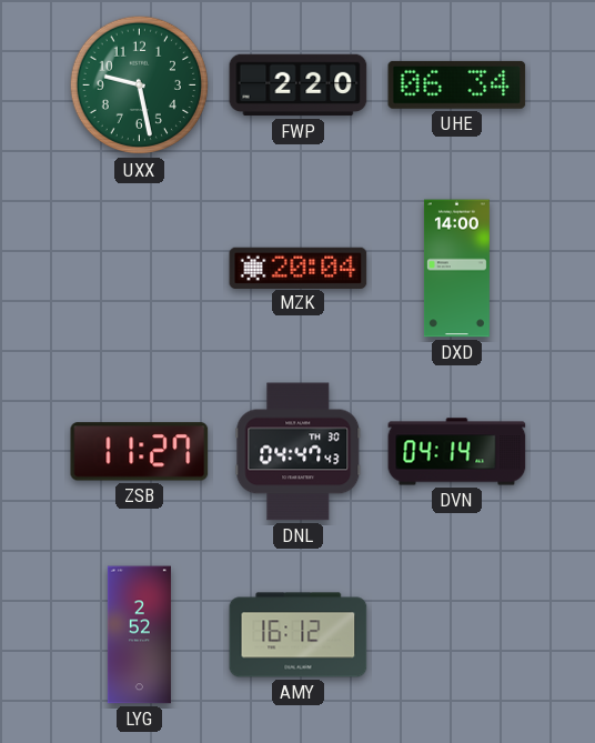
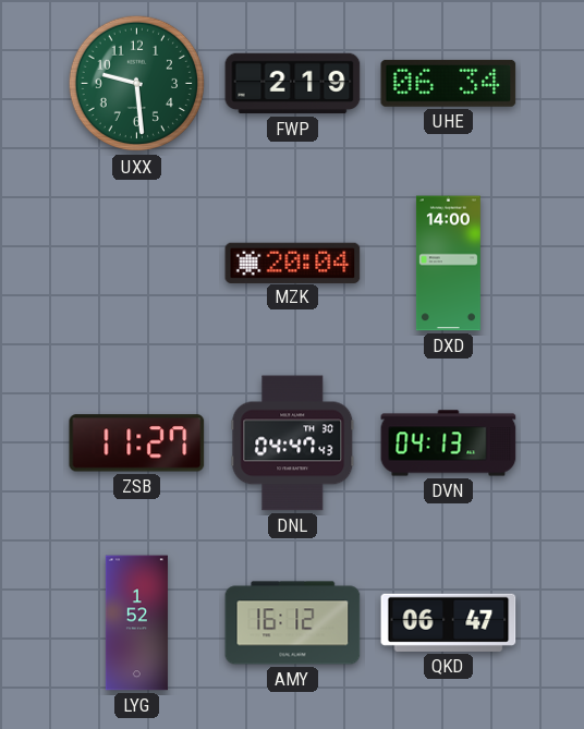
UXX: 9:28 -> 9:29
FWP: 2:20 -> 2:19
DVN: 04:14 -> 04:13
LYG: 2:52 -> 1:52
QKD: none -> 06:47
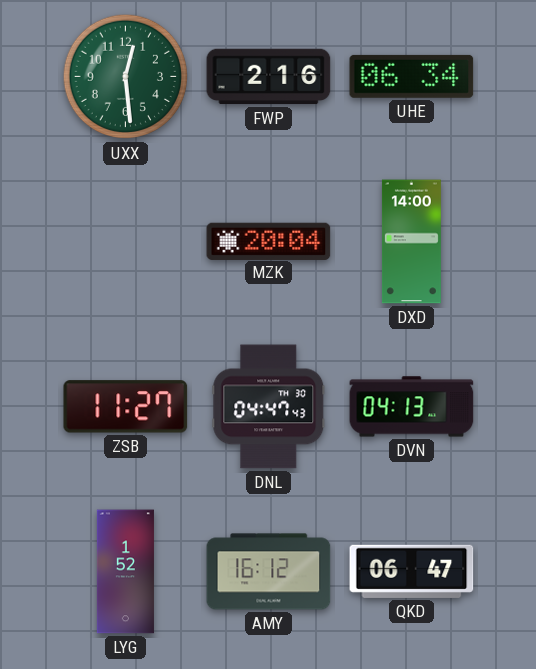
UXX: 9:29 -> 12:29
FWP: 2:19 -> 2:16
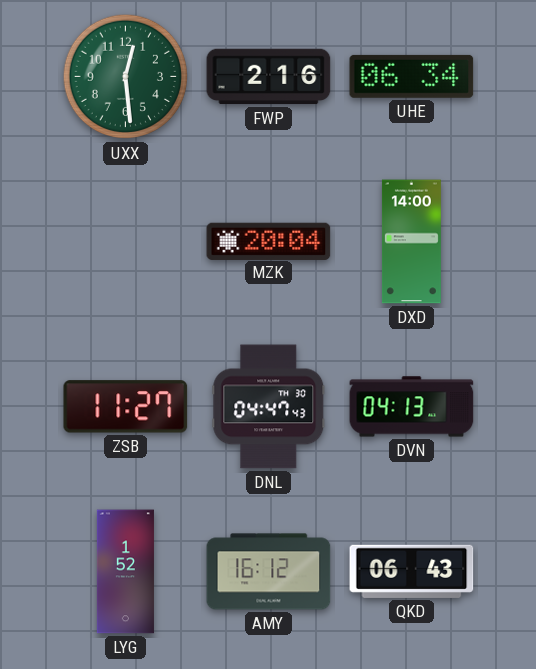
QKD: 06:47 -> 06:43
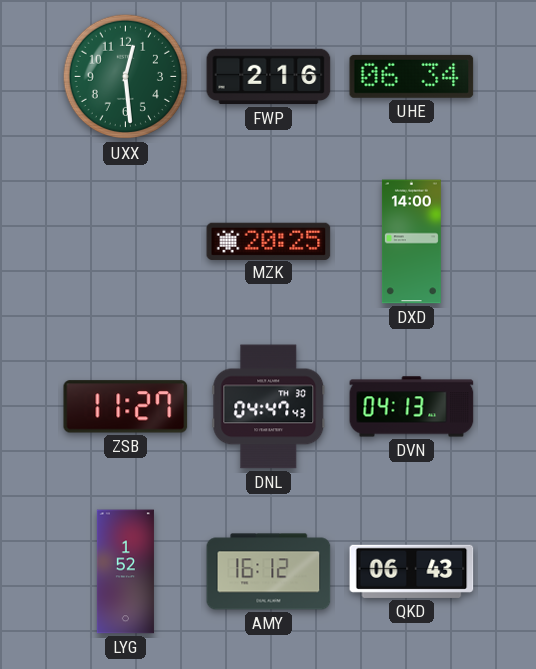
MZK: 20:04 -> 20:25
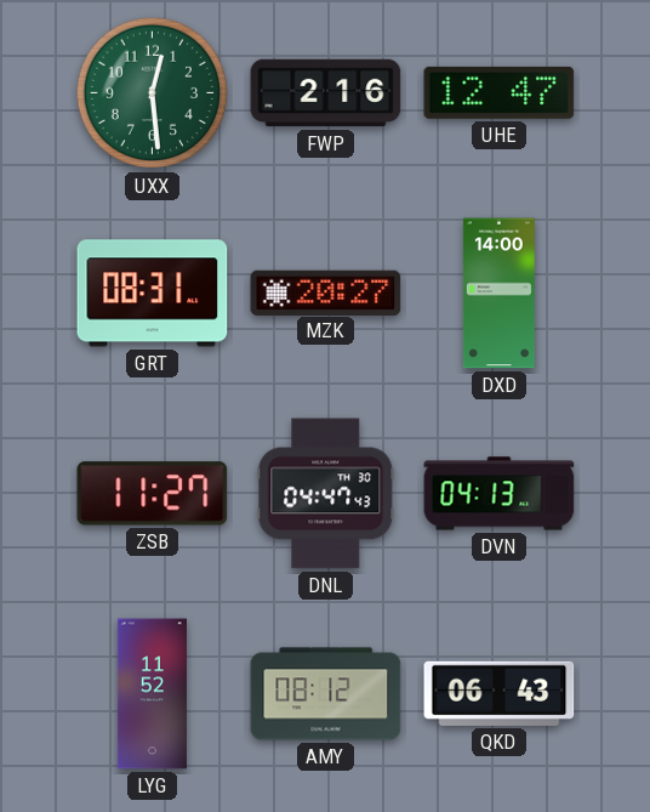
UHE: 06:34 -> 12:47
GRT: none -> 08:31
MZK: 20:25 -> 20:27
LYG: 1:52 -> 11:52
AMY: 16:12 -> 08:12
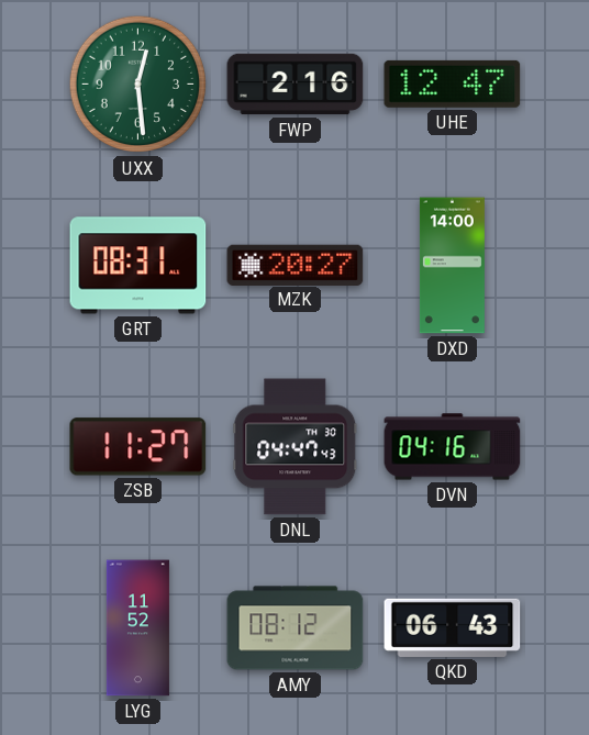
DVN: 04:13 -> 04:16
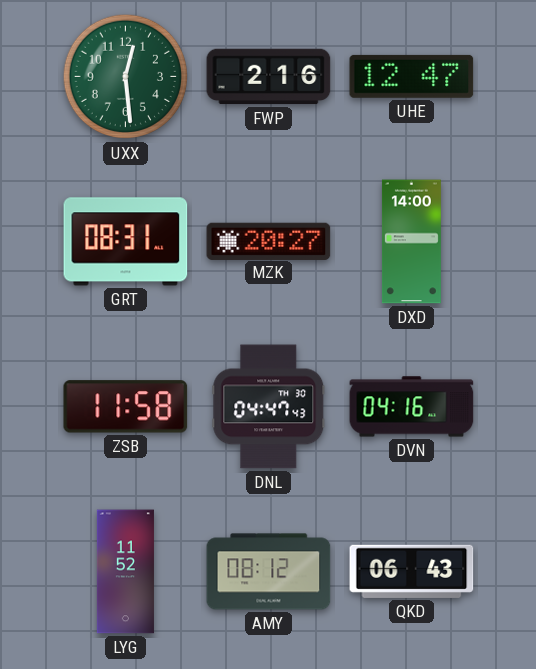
ZSB: 11:27 -> 11:58
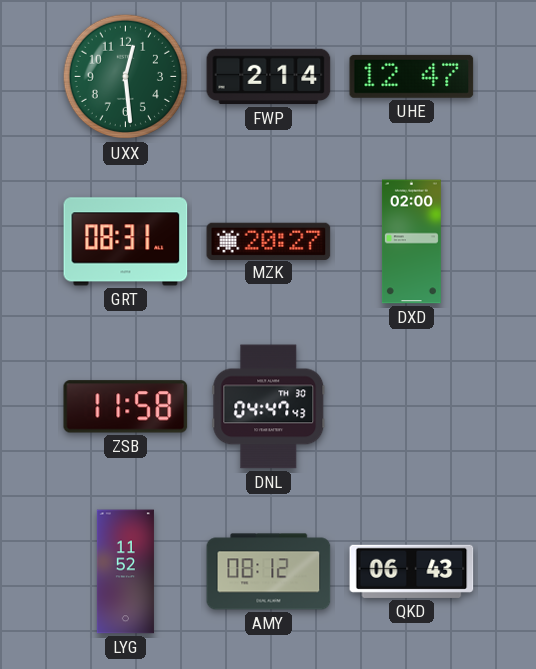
FWP: 2:16 -> 2:14
DXD: 14:00 -> 02:00
DVN: 04:16 -> none
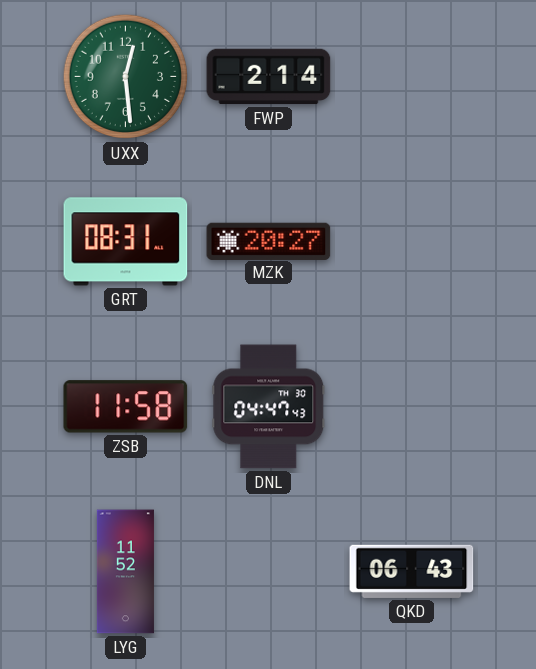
UHE: 12:47 -> none
DXD: 02:00 -> none
AMY: 08:12 -> none
